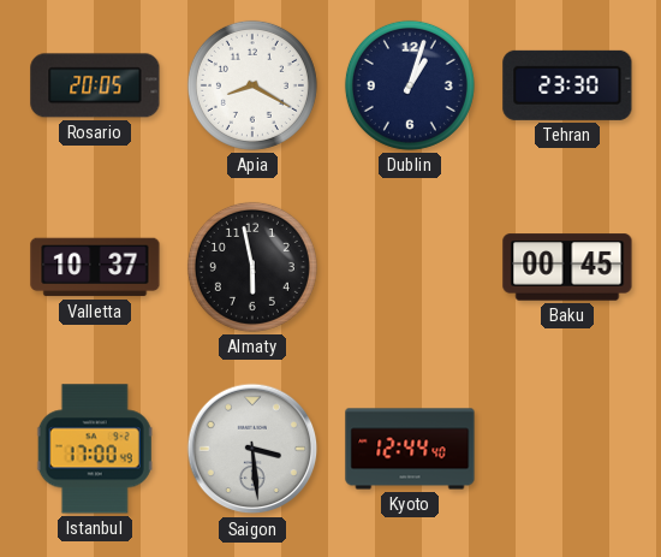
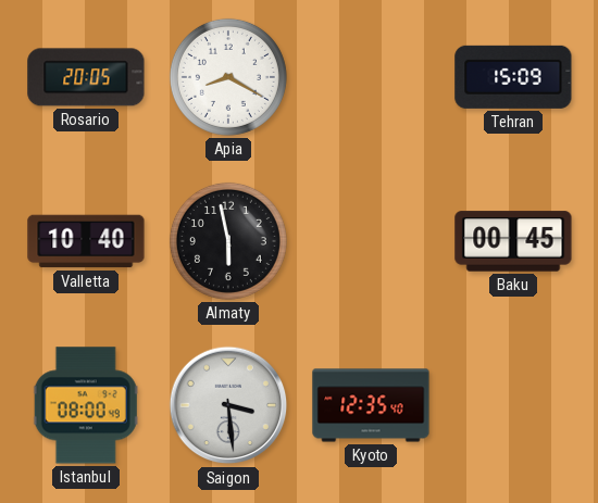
Dublin: 1:03 -> none
Tehran: 23:30 -> 15:09
Valletta: 10:37 -> 10:40
Istanbul: 17:00 -> 08:00
Kyoto: 12:44 -> 12:35
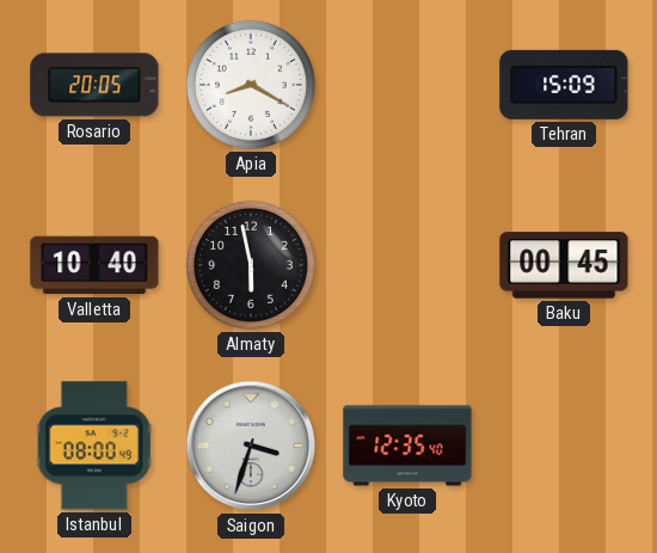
Saigon: 3:29 -> 3:33
